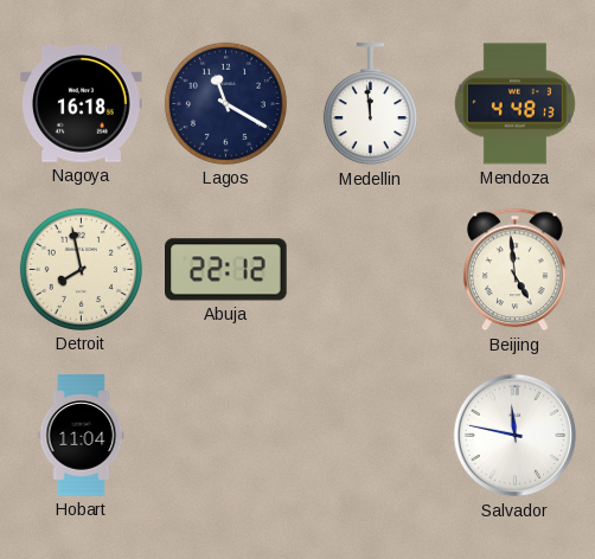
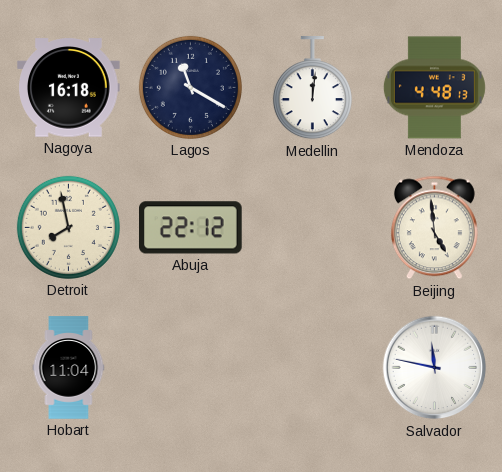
Medellin: 11:59 -> 12:01
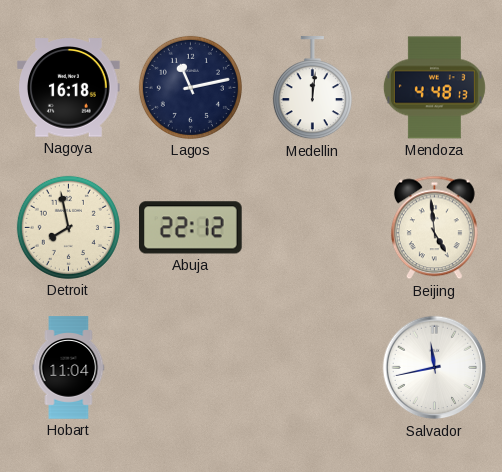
Lagos: 11:20 -> 11:13
Salvador: 11:47 -> 11:43
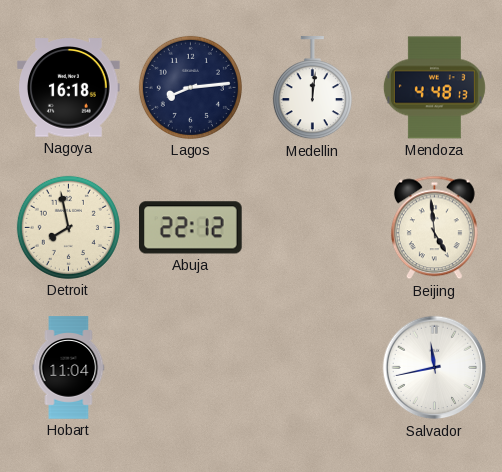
Lagos: 11:13 -> 8:14
